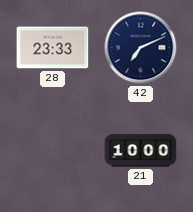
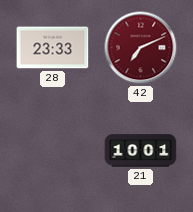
42 dial: navy -> burgundy
21: 10:00 -> 10:01
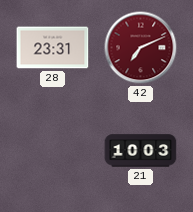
28: 23:33 -> 23:31
21: 10:01 -> 10:03
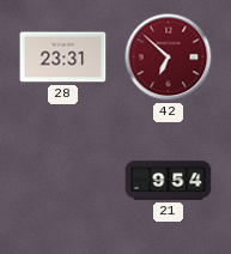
42: 7:11 -> 6:52
21: 10:03 -> 9:54
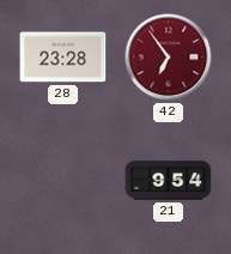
28: 23:31 -> 23:28
42: 6:52 -> 6:54
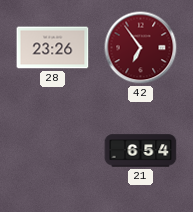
28: 23:28 -> 23:26
21: 9:54 -> 6:54
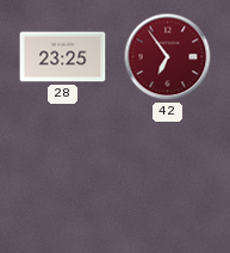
28: 23:26 -> 23:25
21: 6:54 -> none
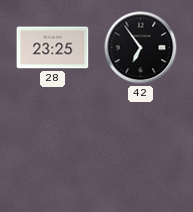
42 dial: burgundy -> black
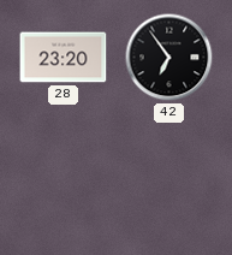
28: 23:25 -> 23:20
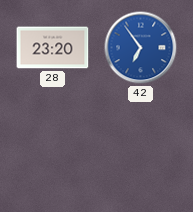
42 dial: black -> blue
